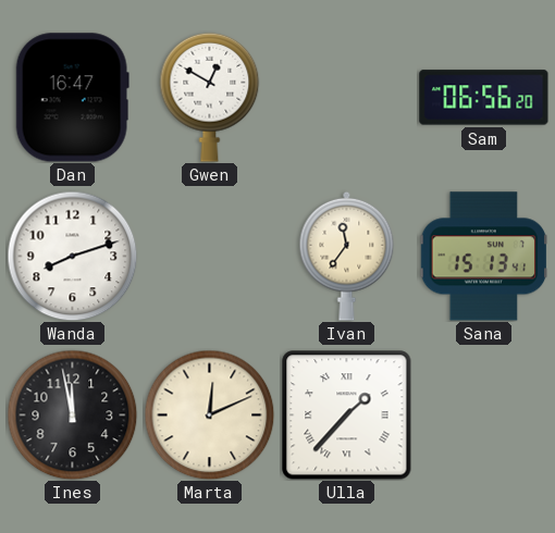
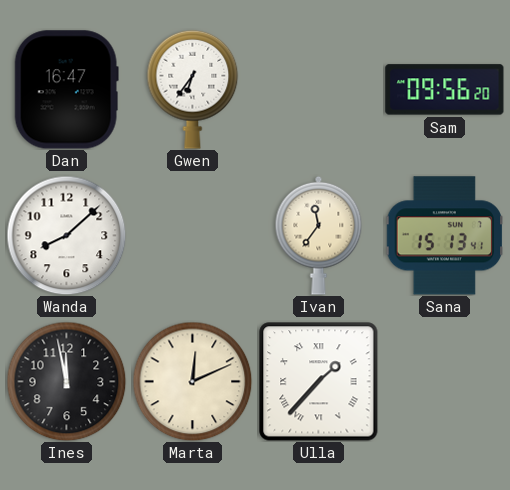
Gwen: 12:50 -> 6:36
Sam: 06:56 -> 09:56
Wanda: 8:12 -> 8:08
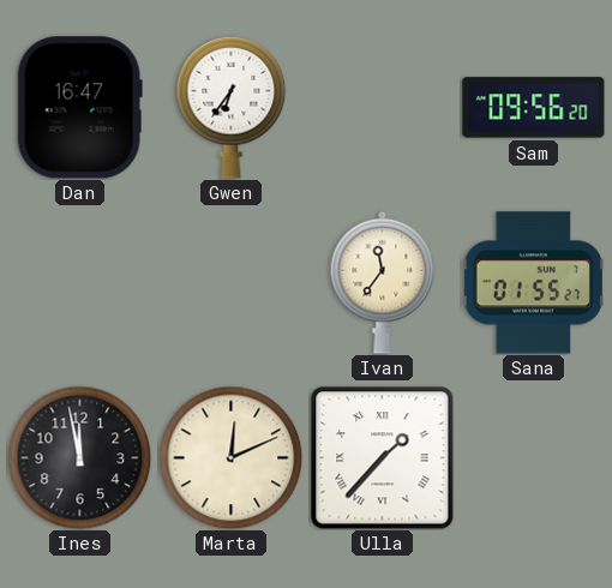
Wanda: 8:08 -> none
Sana: 15:13 -> 01:55
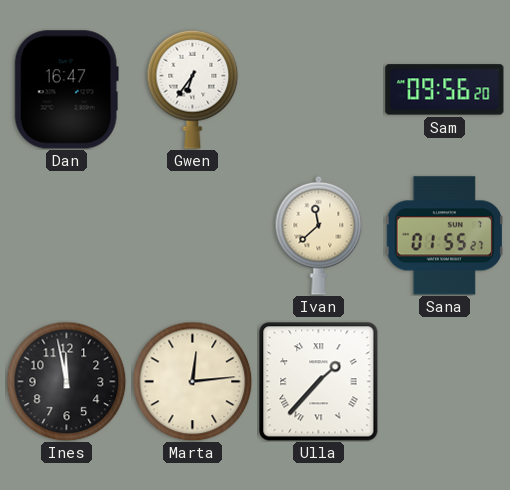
Ivan: 11:36 -> 11:38
Marta: 12:11 -> 12:14
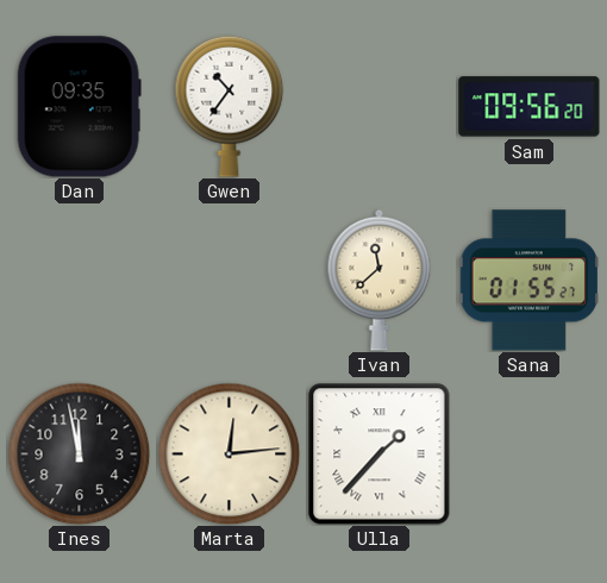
Dan: 16:47 -> 09:35
Gwen: 6:36 -> 10:36
